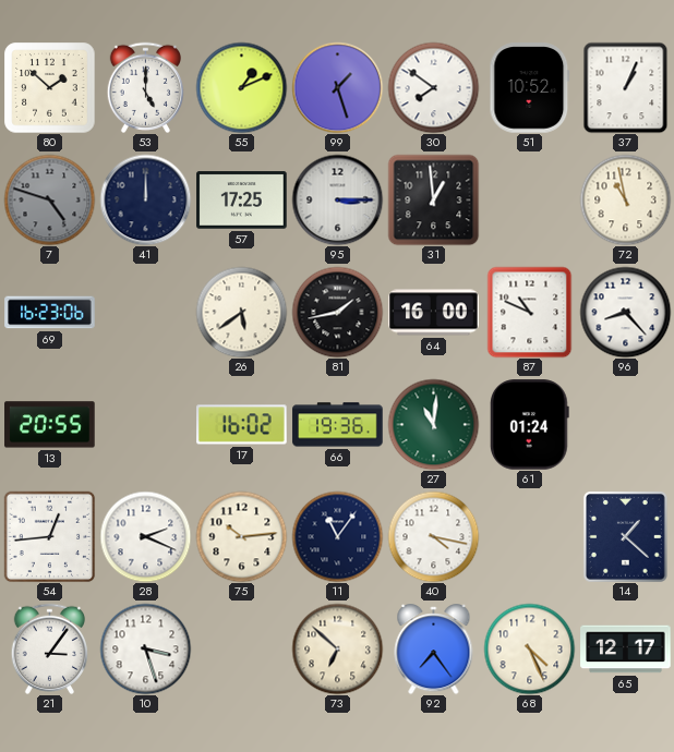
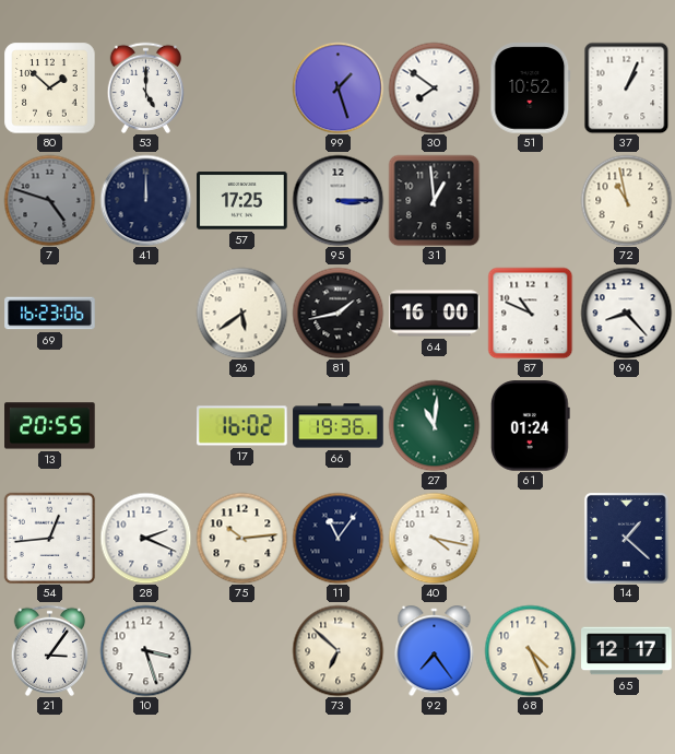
55: 1:11 -> none
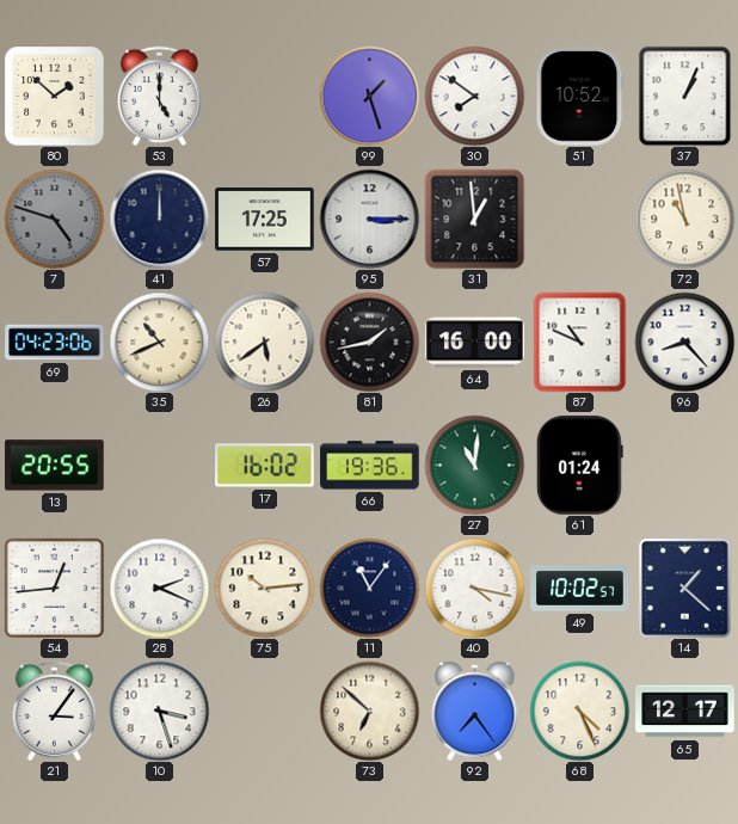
69: 16:23 -> 04:23
35: none -> 10:41
49: none -> 10:02
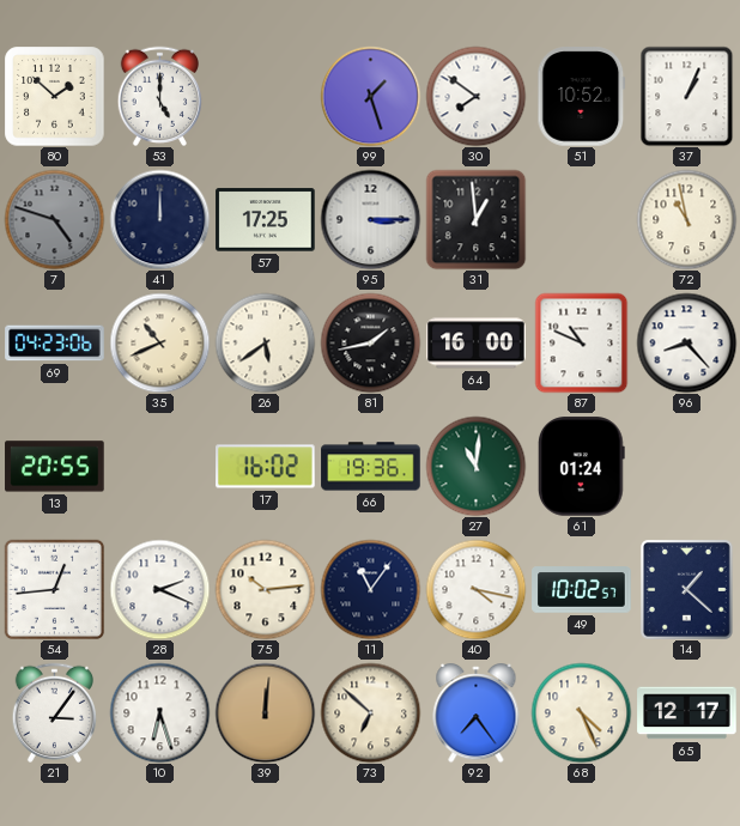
10: 3:27 -> 6:27
39: none -> 12:01
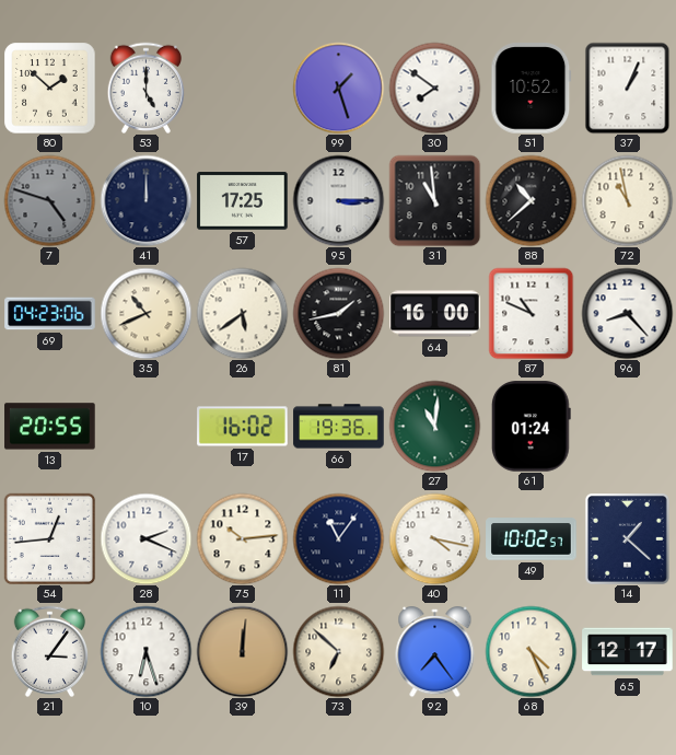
31: 12:59 -> 10:59
88: none -> 10:38
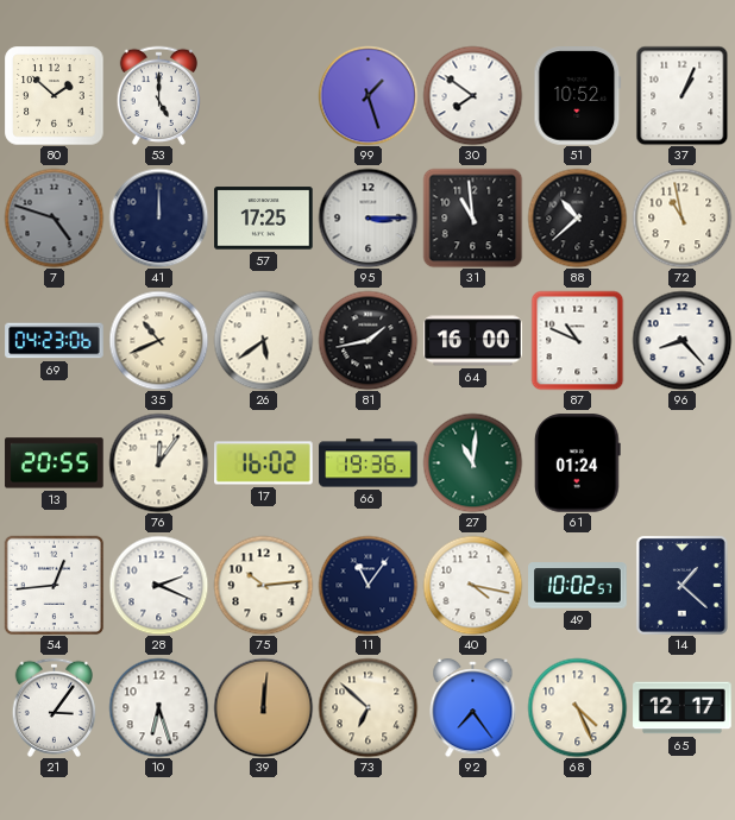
76: none -> 12:06
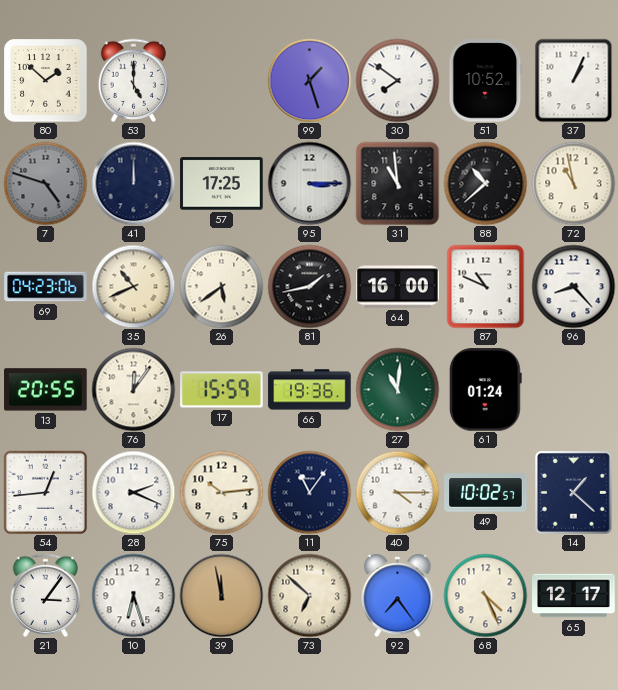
17: 16:02 -> 15:59
40: 4:17 -> 4:15
39: 12:01 -> 11:58
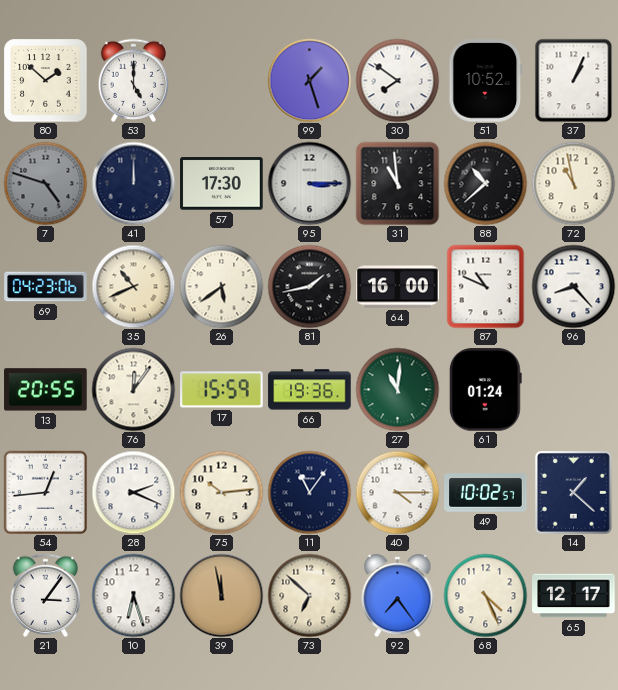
57: 17:25 -> 17:30
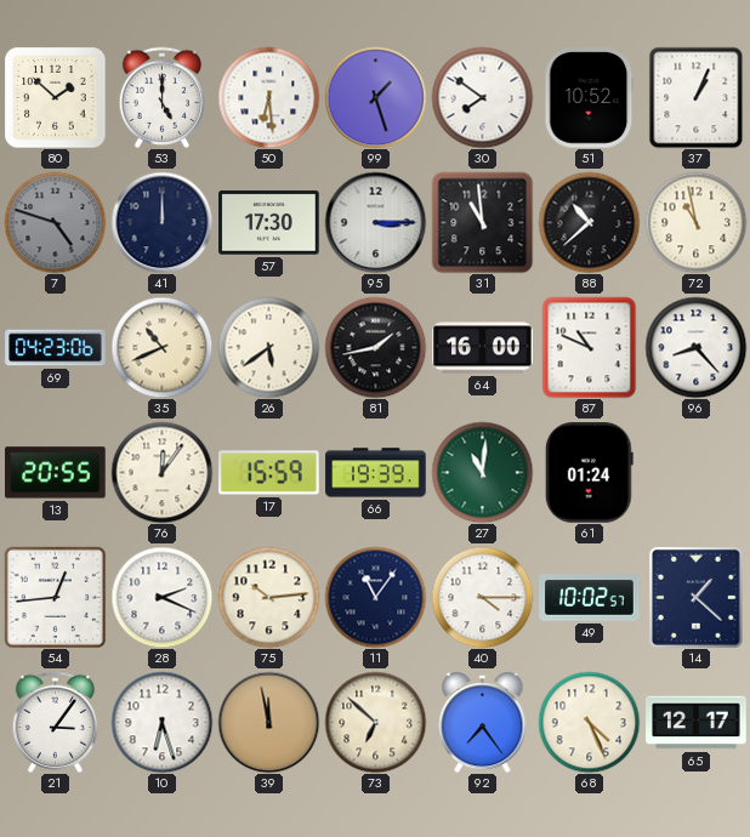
50: none -> 6:29
66: 19:36 -> 19:39
